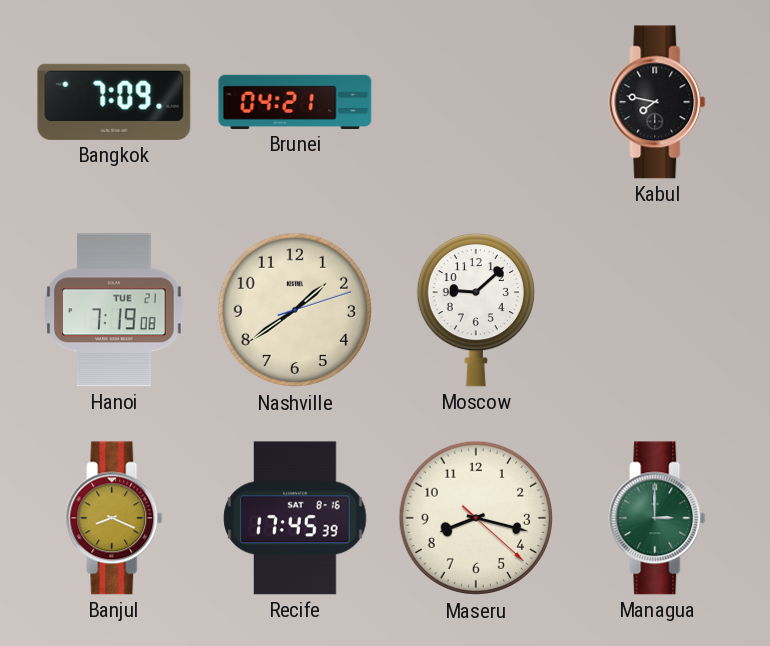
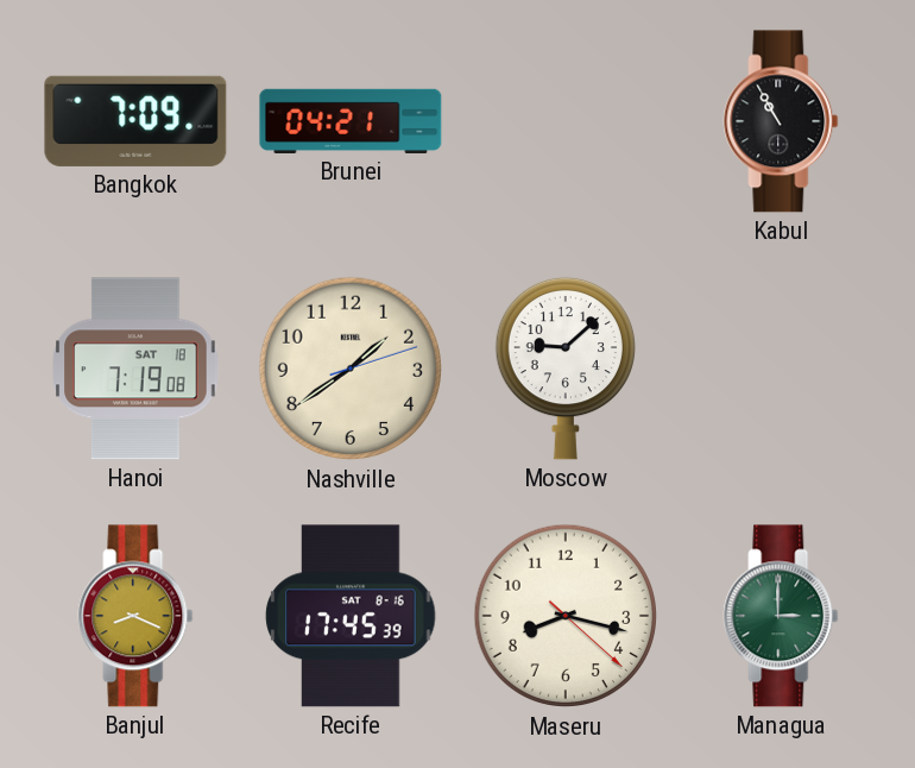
Kabul: 7:47 -> 10:55
Hanoi date: TUE 21 -> SAT 18
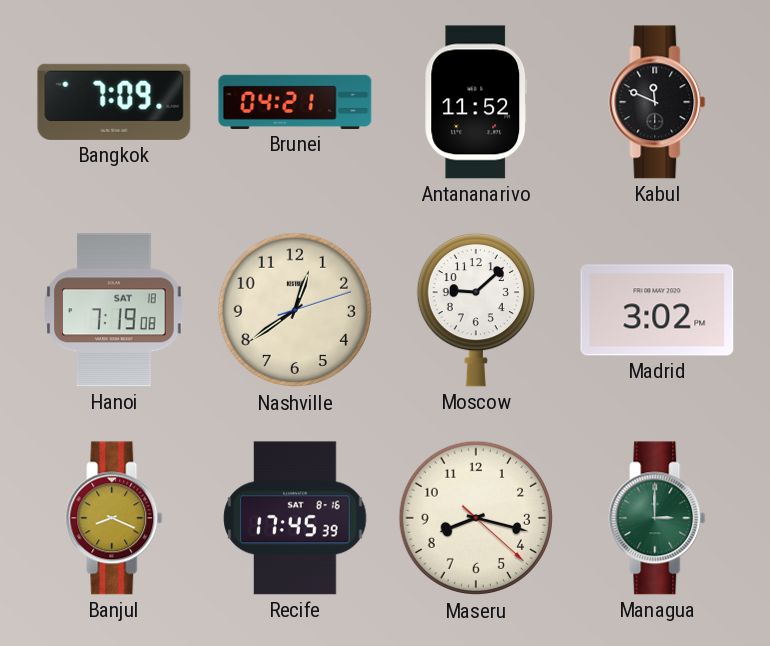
Antananarivo: none -> 11:52
Kabul: 10:55 -> 11:49
Nashville: 1:39 -> 12:39
Madrid: none -> 3:02
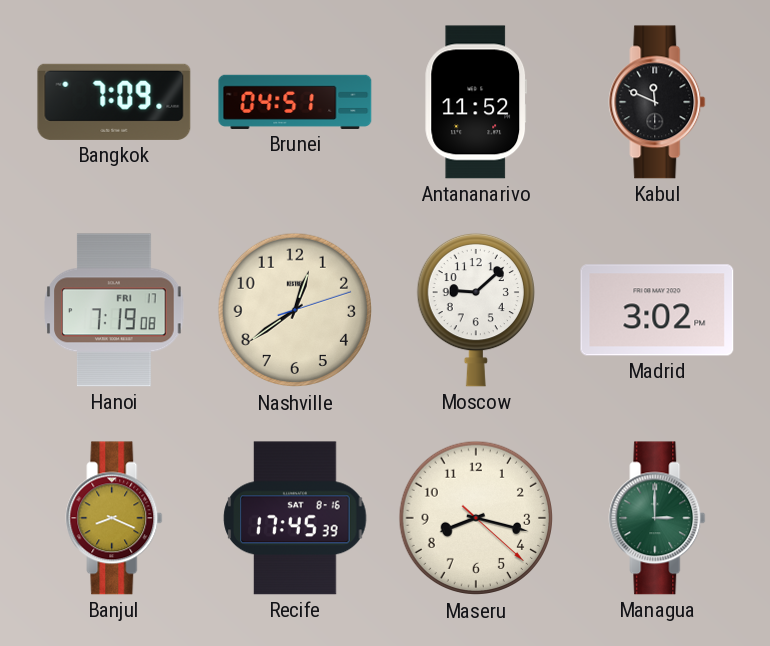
Brunei: 04:21 -> 04:51
Hanoi date: SAT 18 -> FRI 17
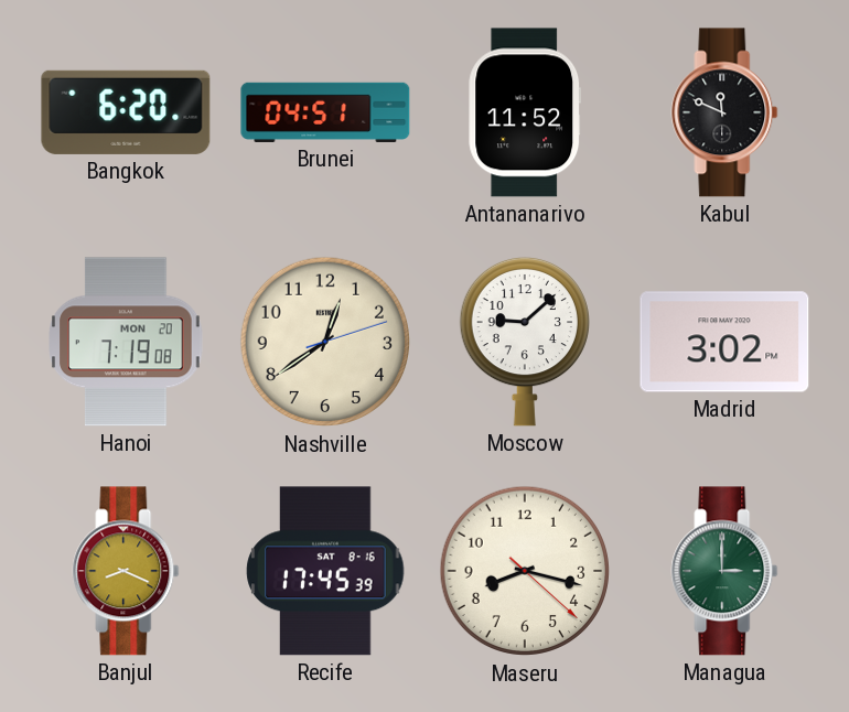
Bangkok: 7:09 -> 6:20
Hanoi date: FRI 17 -> MON 20
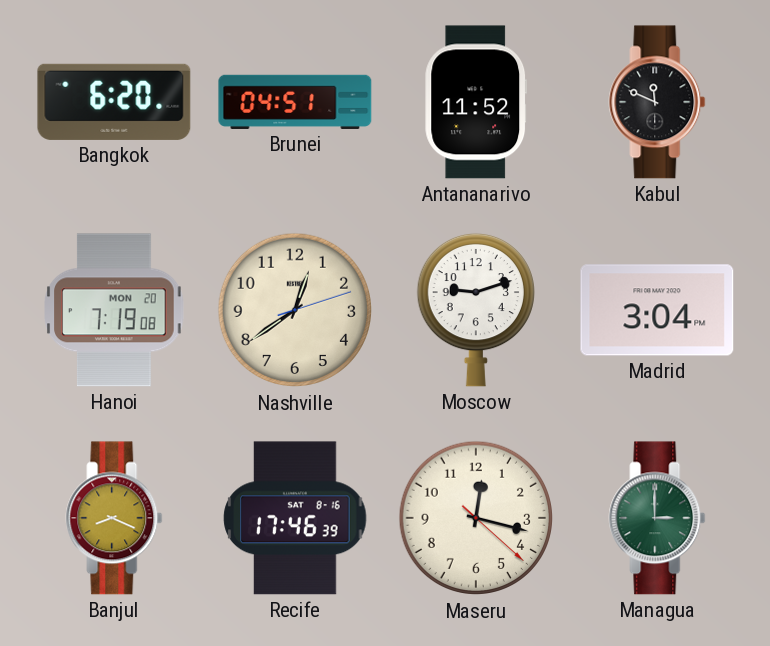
Moscow: 9:08 -> 9:12
Madrid: 3:02 -> 3:04
Recife: 17:45 -> 17:46
Maseru: 8:17 -> 12:17
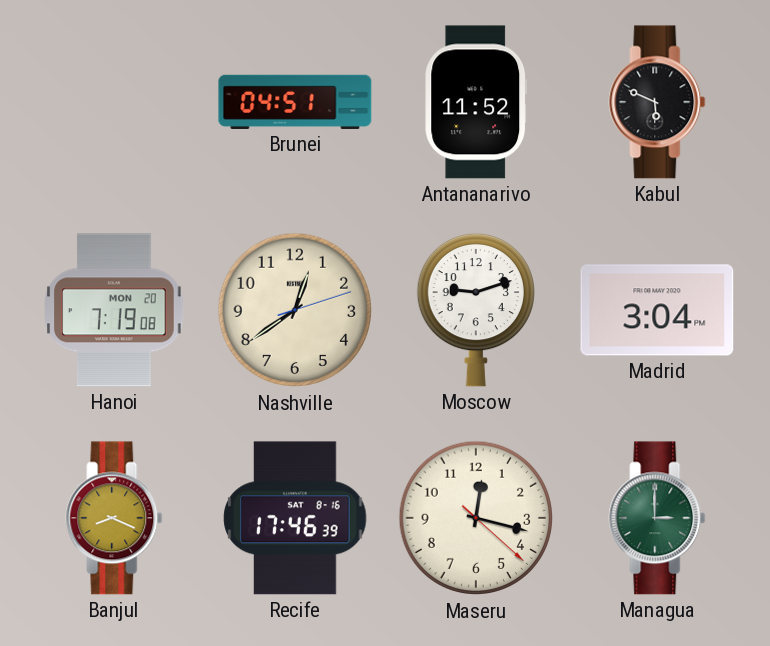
Bangkok: 6:20 -> none
Kabul: 11:49 -> 5:49
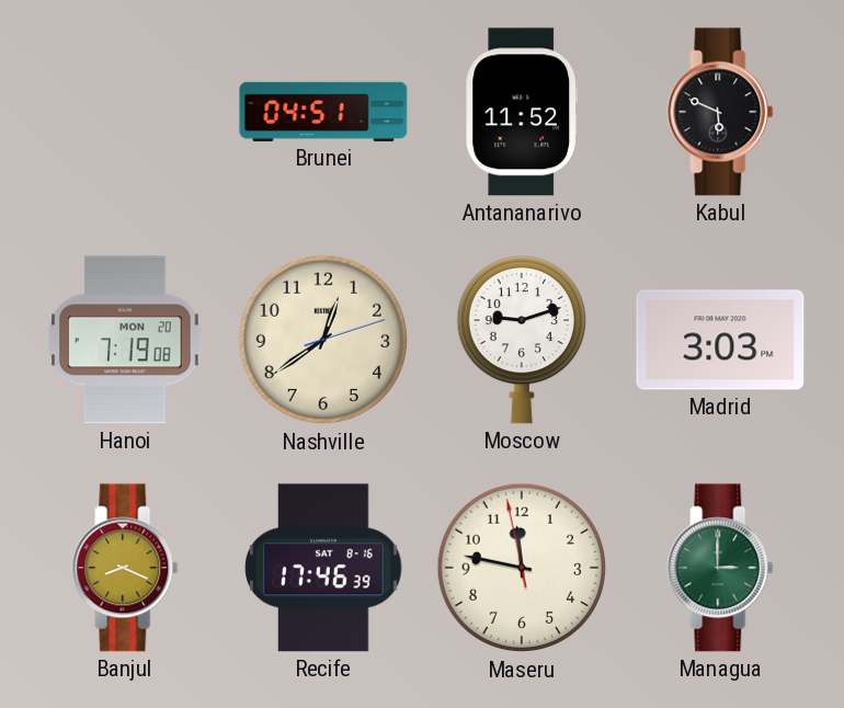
Madrid: 3:04 -> 3:03
Maseru: 12:17 -> 11:46
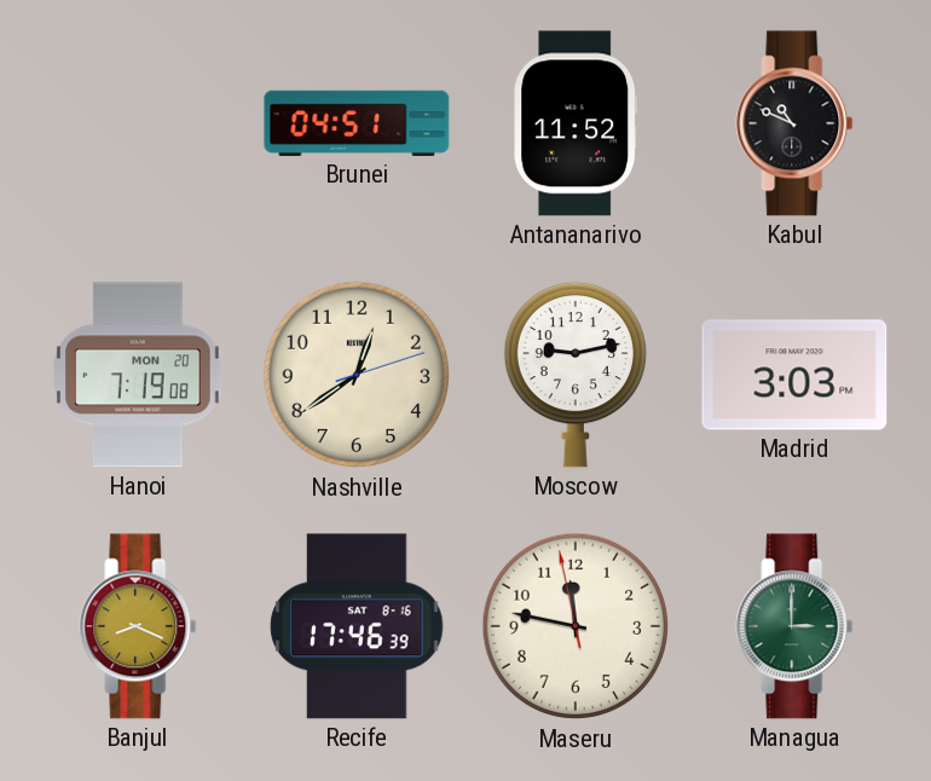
Kabul: 5:49 -> 10:49
Moscow: 9:12 -> 9:13
